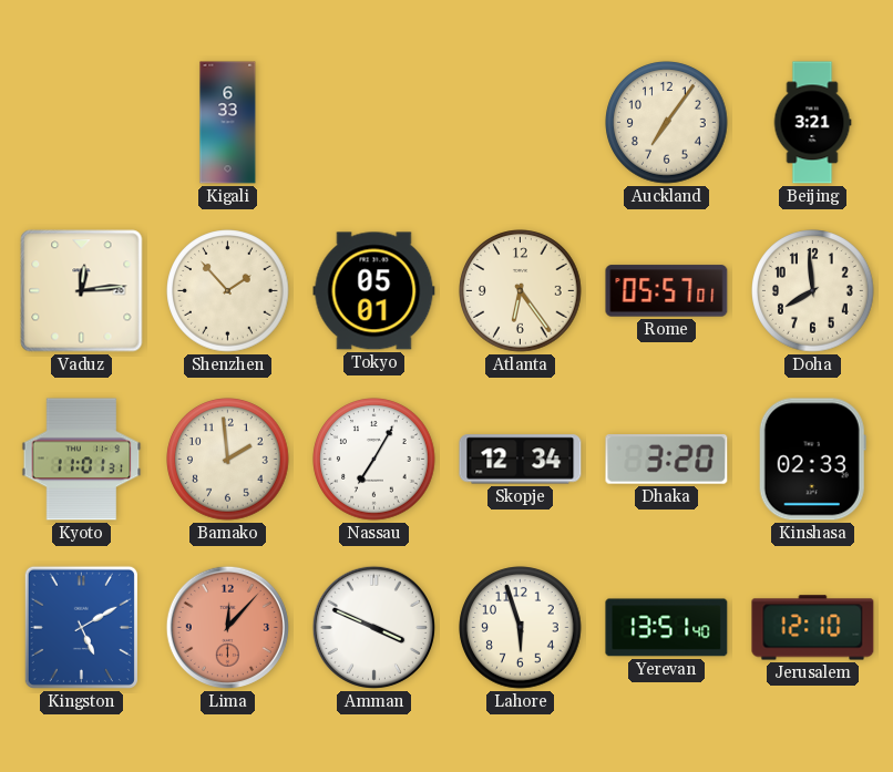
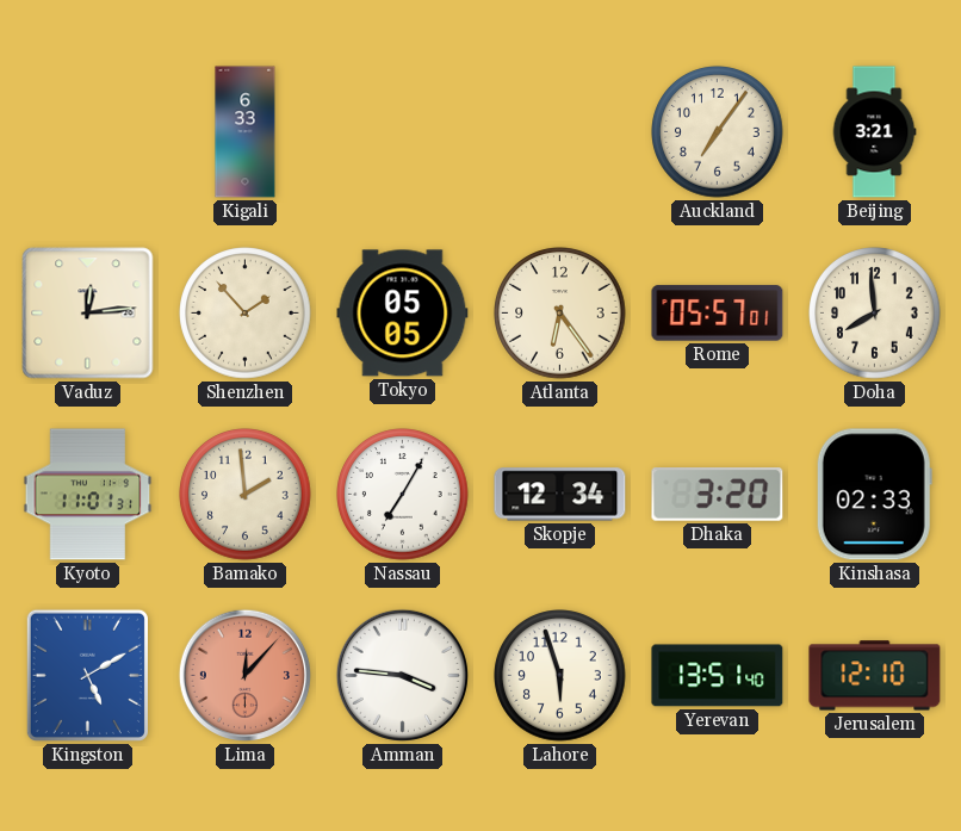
Tokyo: 05:01 -> 05:05
Amman: 3:49 -> 3:46
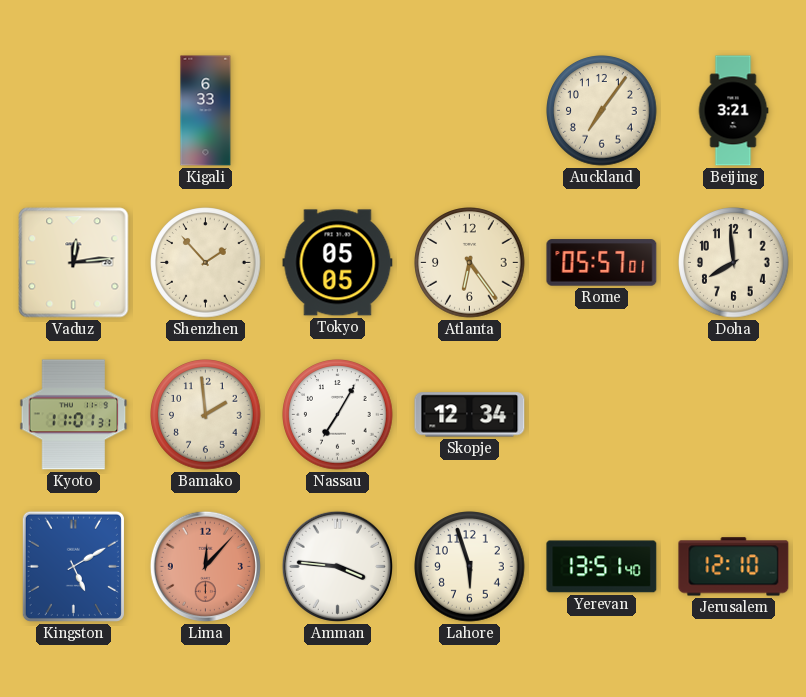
Dhaka: 3:20 -> none
Kinshasa: 02:33 -> none
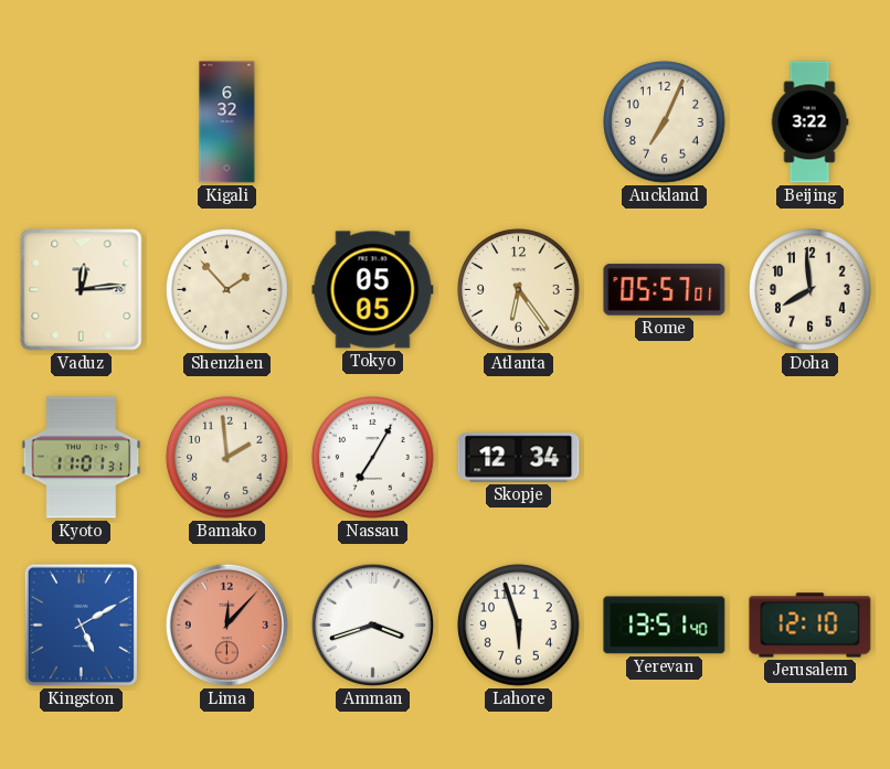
Kigali: 6:33 -> 6:32
Auckland: 7:06 -> 7:04
Beijing: 3:21 -> 3:22
Amman: 3:46 -> 3:42
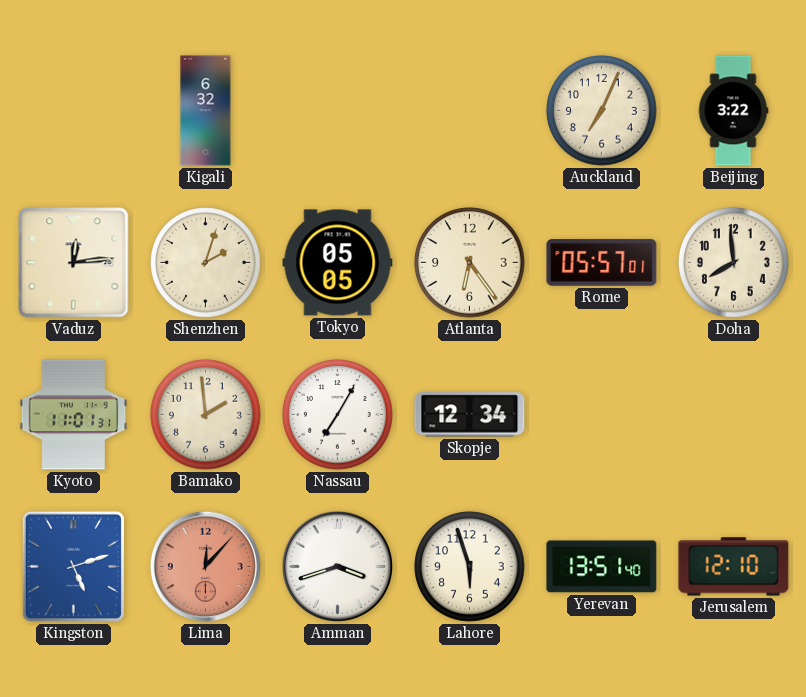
Shenzhen: 1:53 -> 2:03
Kingston: 5:10 -> 5:12
